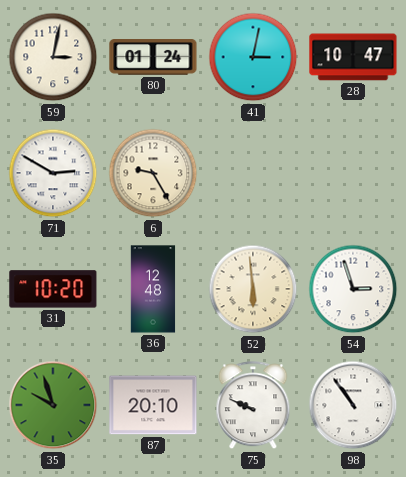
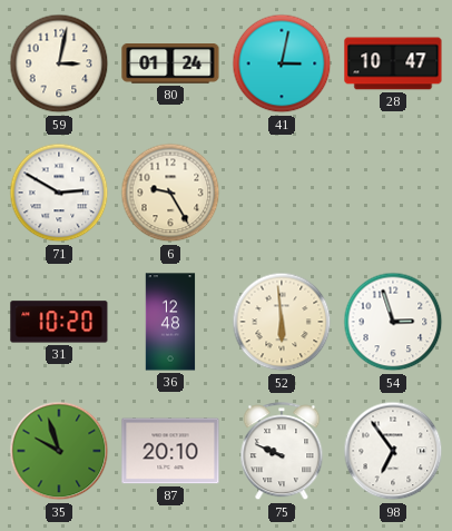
98: 10:54 -> 6:54
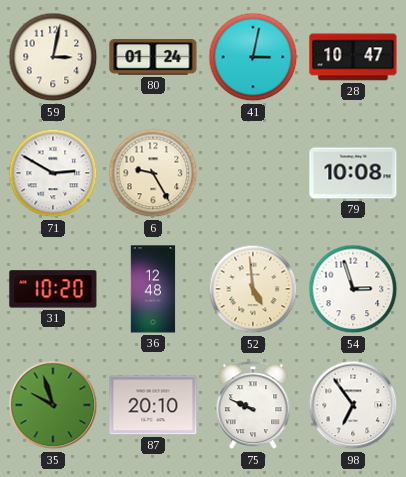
79: none -> 10:08
52: 5:59 -> 4:59
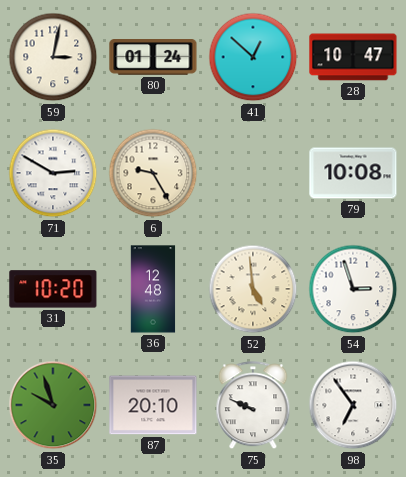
41: 3:02 -> 12:52
